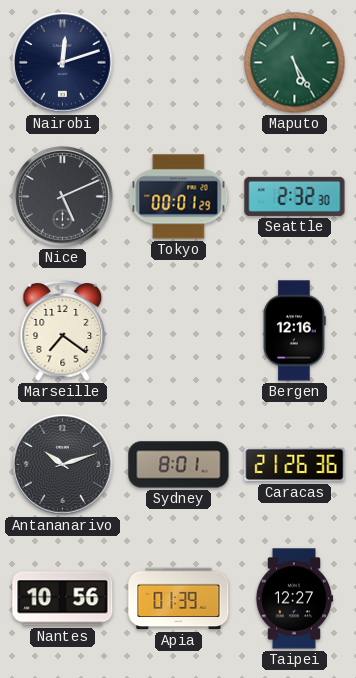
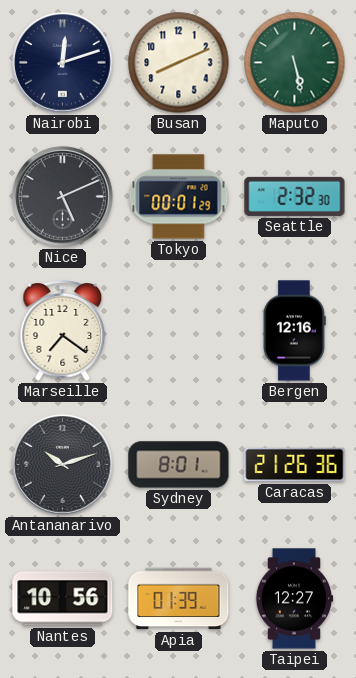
Busan: none -> 8:11
Maputo: 5:25 -> 5:28
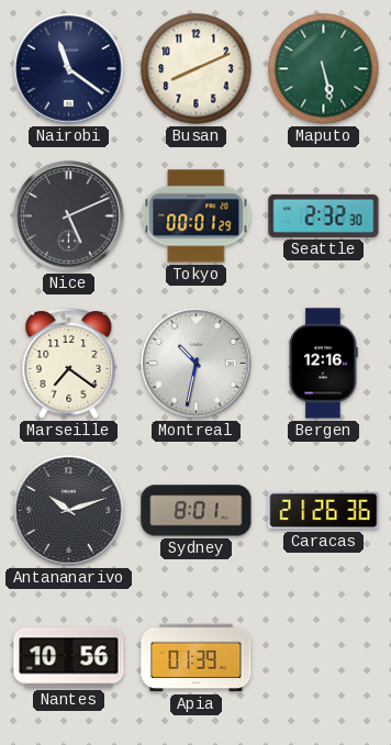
Nairobi: 12:12 -> 11:21
Montreal: none -> 10:32
Taipei: 12:27 -> none
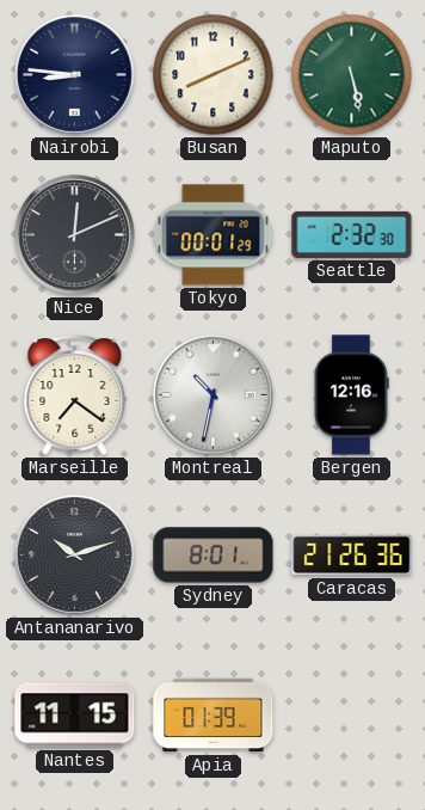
Nairobi: 11:21 -> 8:46
Nice: 5:11 -> 12:11
Nantes: 10:56 -> 11:15
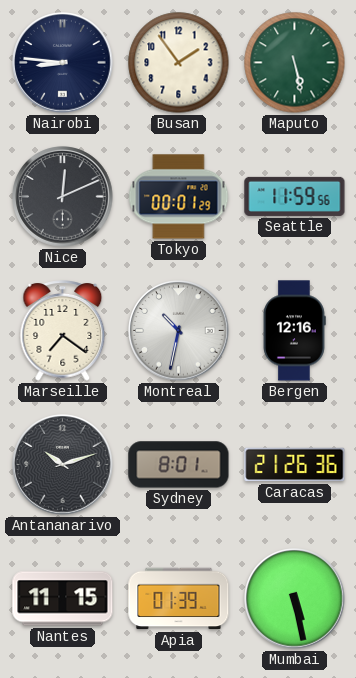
Busan: 8:11 -> 1:54
Seattle: 2:32 -> 11:59
Mumbai: none -> 5:28
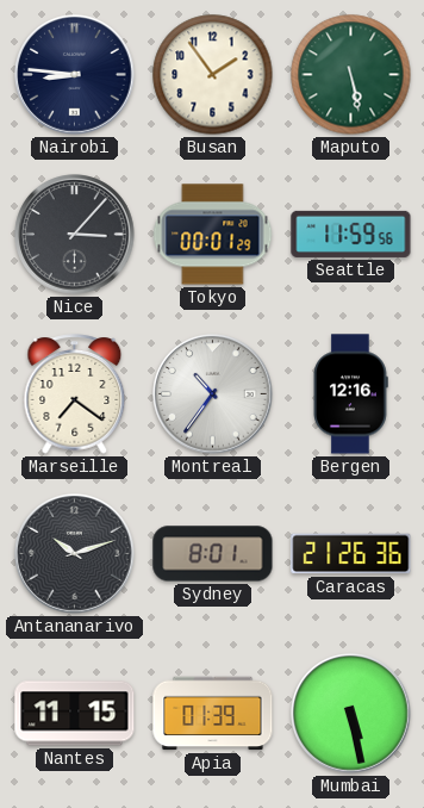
Nice: 12:11 -> 3:07
Montreal: 10:32 -> 10:36
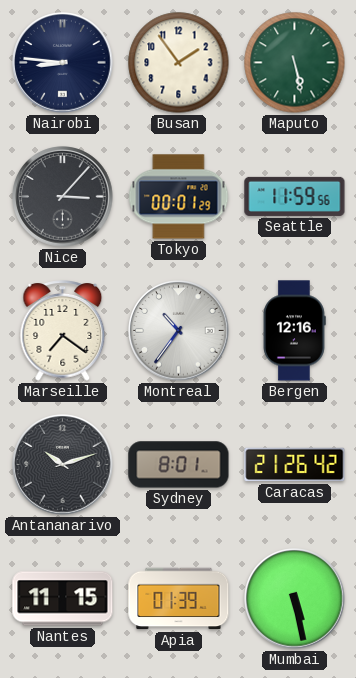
Caracas: 21:26:36 -> 21:26:42
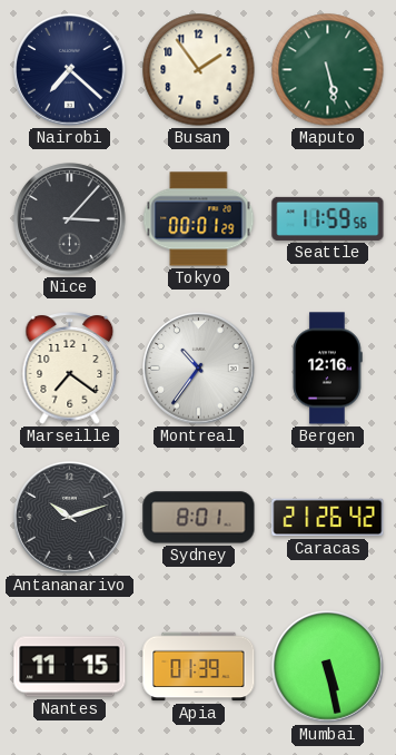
Nairobi: 8:46 -> 7:22
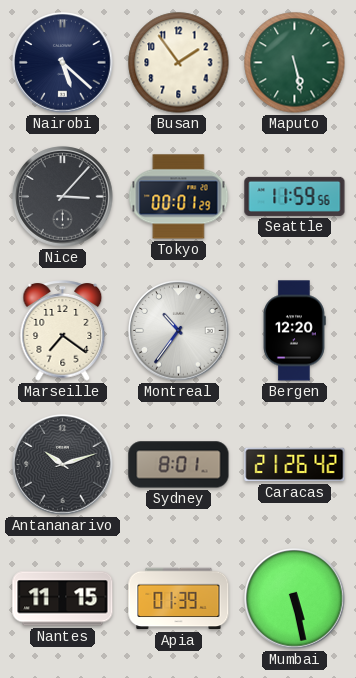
Nairobi: 7:22 -> 5:22
Bergen: 12:16 -> 12:20
